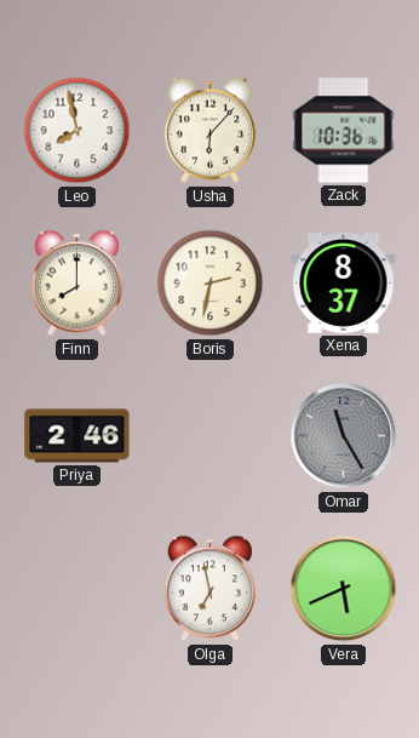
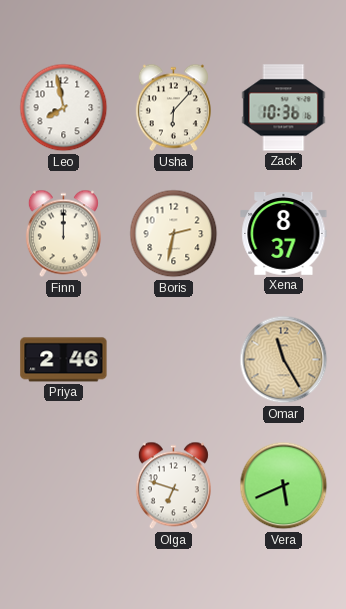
Finn: 8:00 -> 12:00
Omar dial: grey -> champagne
Olga: 6:58 -> 6:48
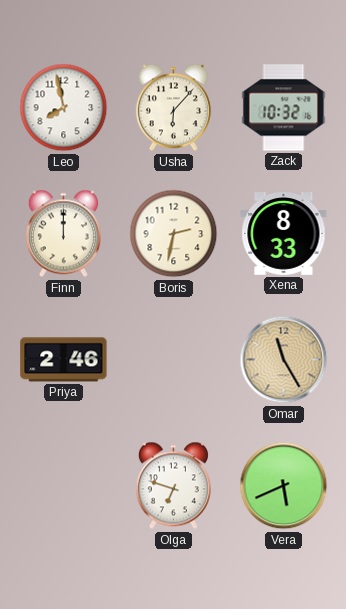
Zack: 10:36 -> 10:32
Xena: 8:37 -> 8:33
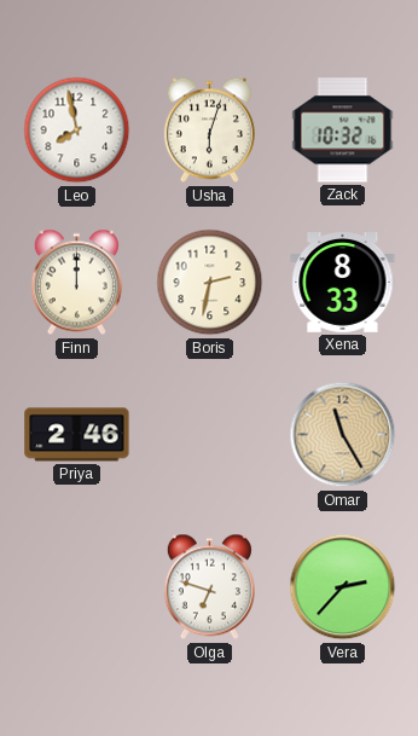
Usha: 6:07 -> 6:03
Vera: 5:41 -> 2:37
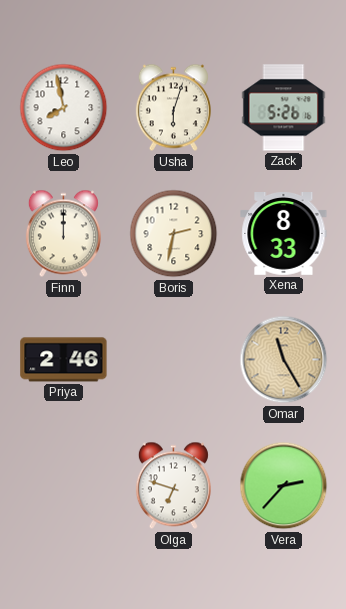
Zack: 10:32 -> 5:26
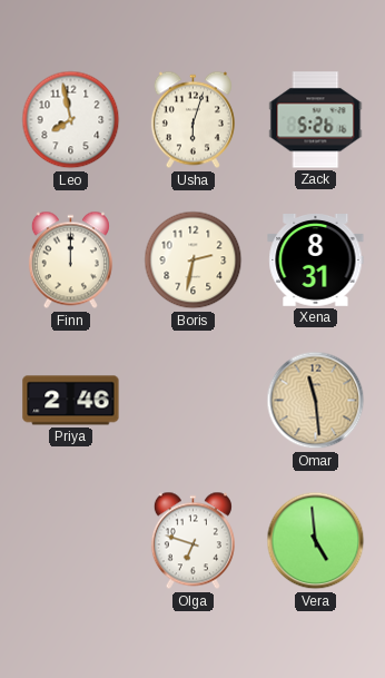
Xena: 8:33 -> 8:31
Omar: 11:25 -> 11:29
Vera: 2:37 -> 4:59
